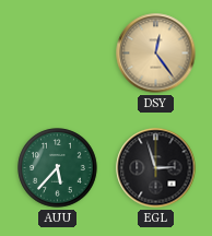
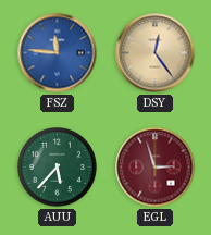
FSZ: none -> 11:46
EGL dial: black -> burgundy
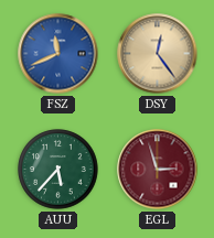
FSZ: 11:46 -> 11:41
